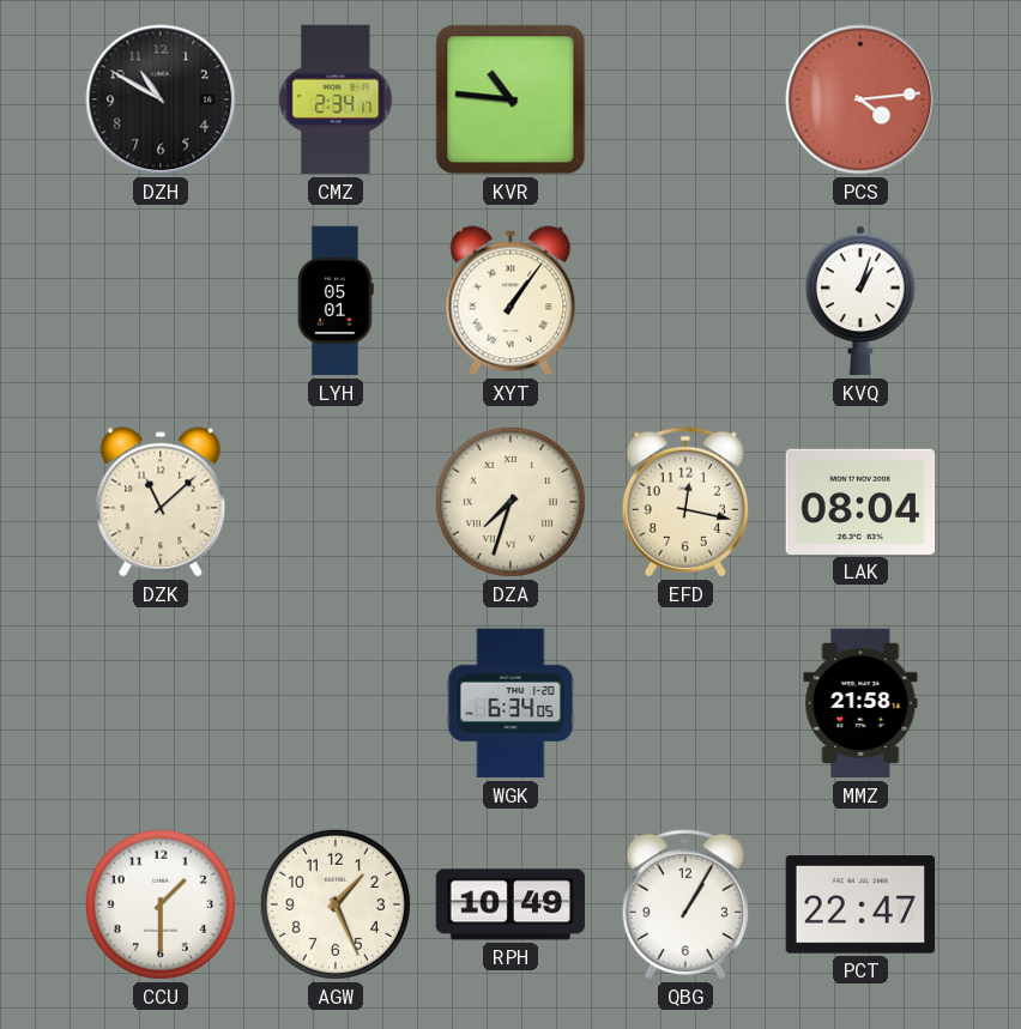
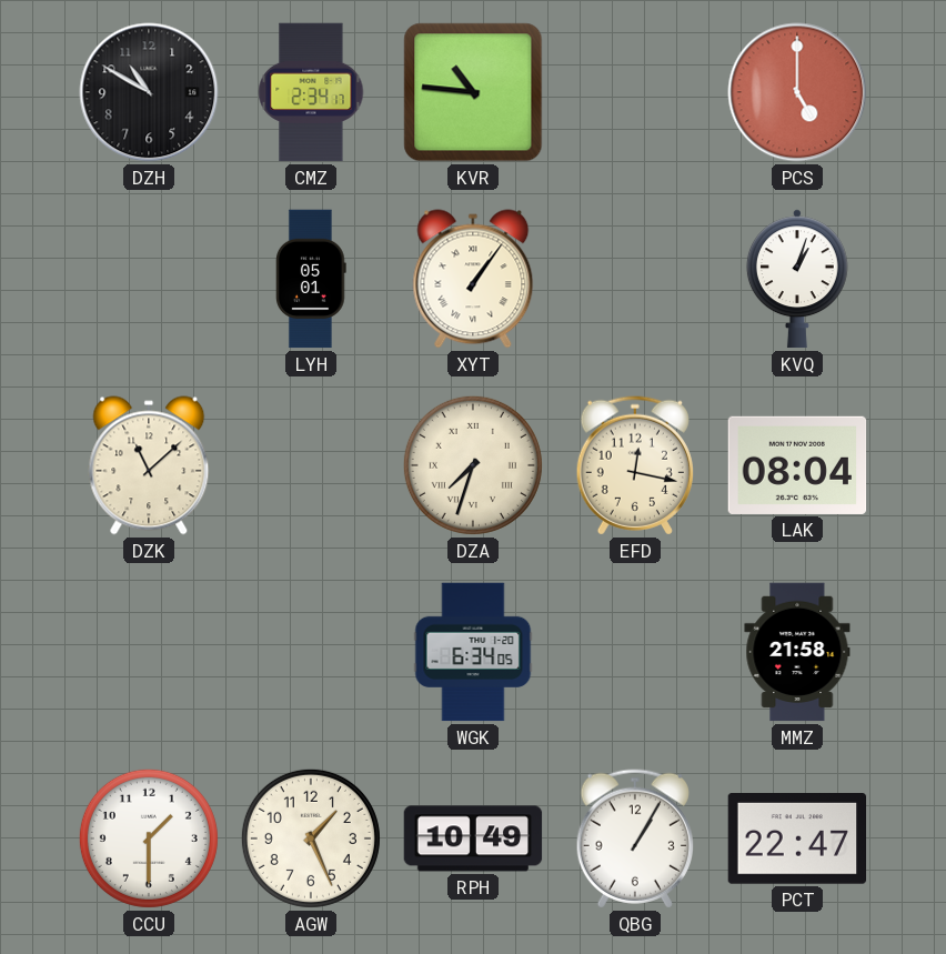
PCS: 4:14 -> 5:00
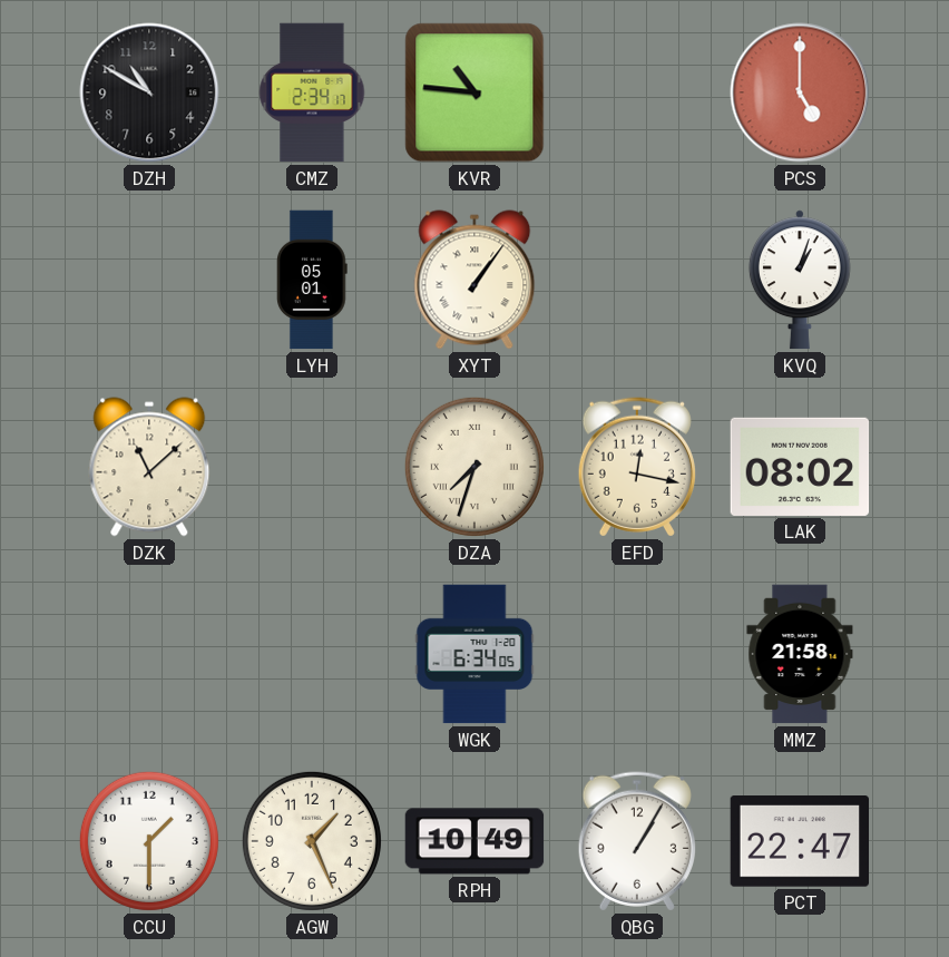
LAK: 08:04 -> 08:02
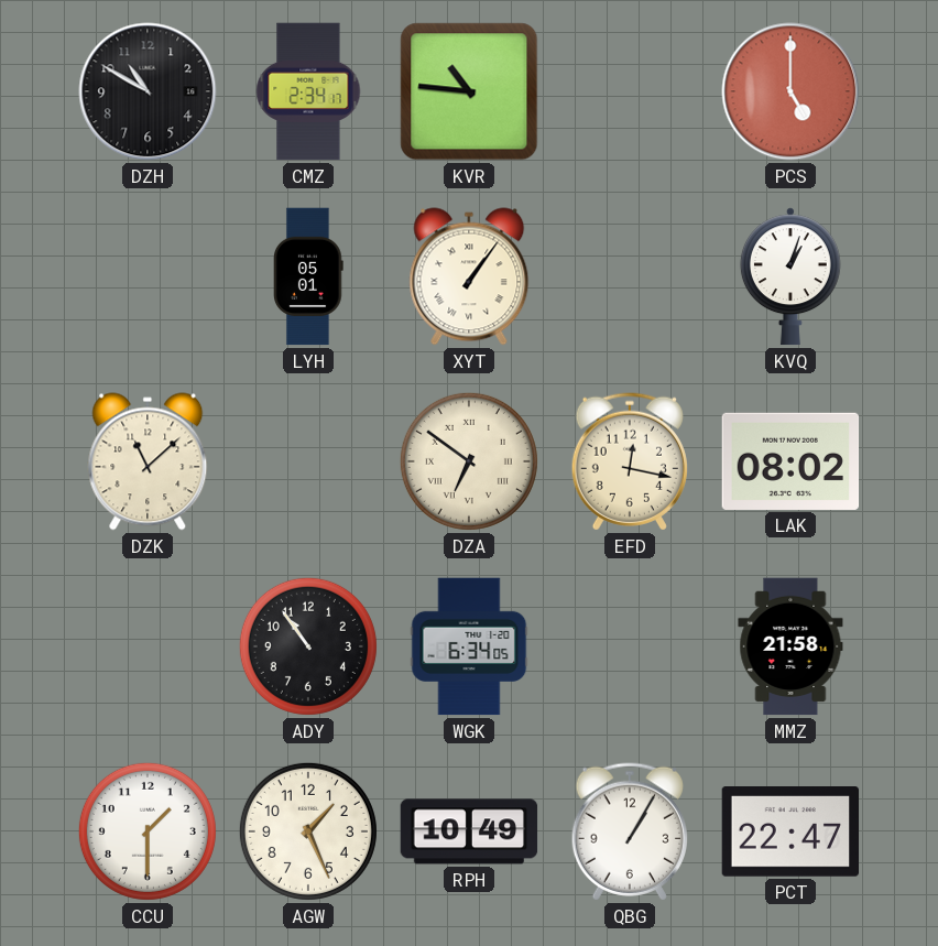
DZA: 7:33 -> 6:51
ADY: none -> 10:54
